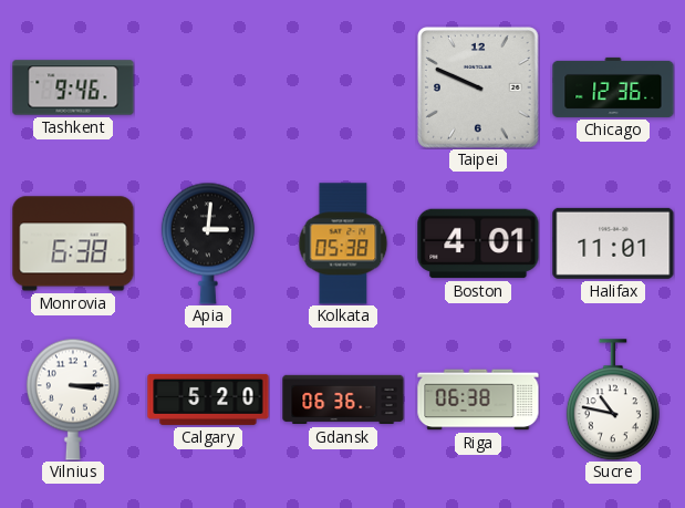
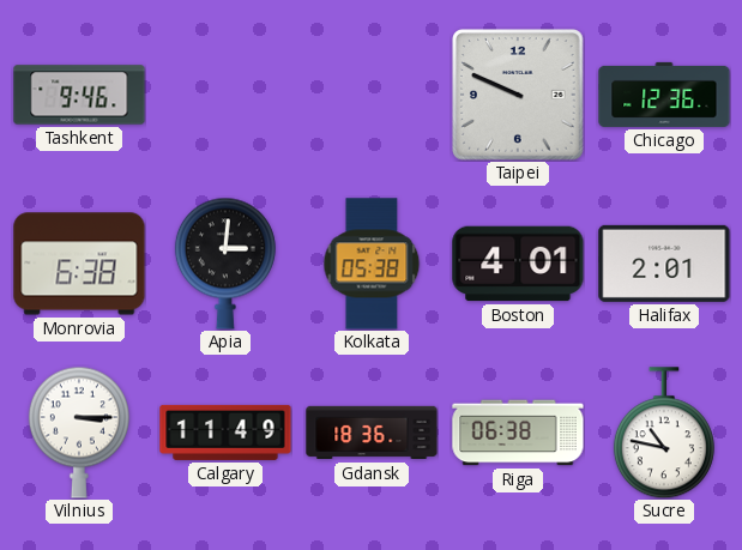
Halifax: 11:01 -> 2:01
Calgary: 5:20 -> 11:49
Gdansk: 06:36 -> 18:36
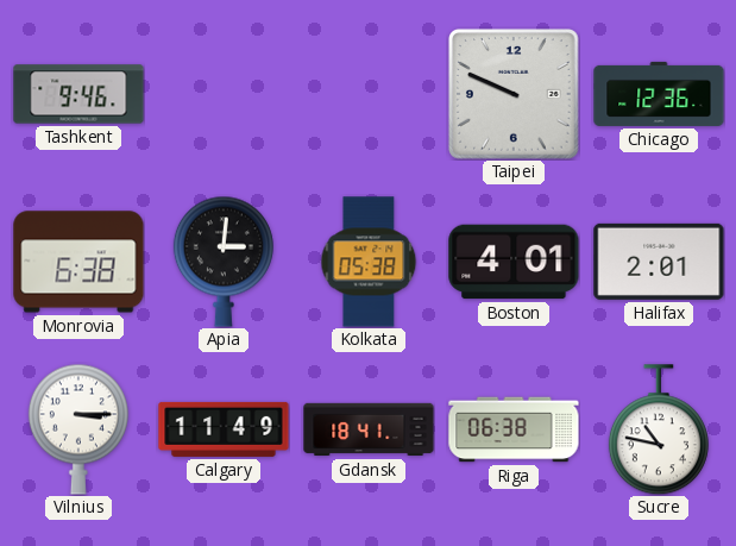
Gdansk: 18:36 -> 18:41
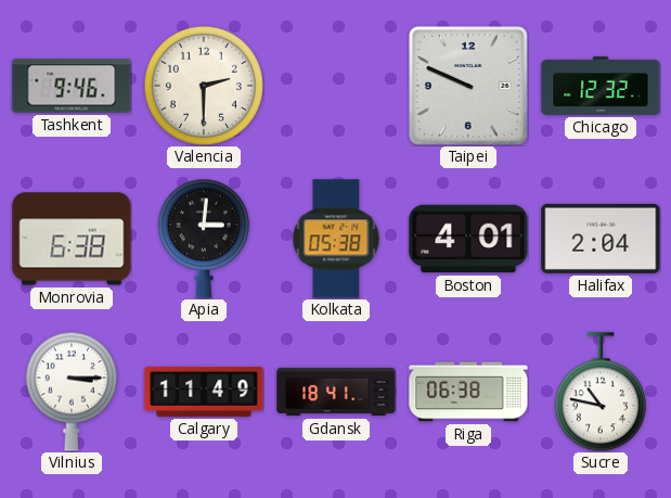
Valencia: none -> 2:30
Chicago: 12:36 -> 12:32
Halifax: 2:01 -> 2:04
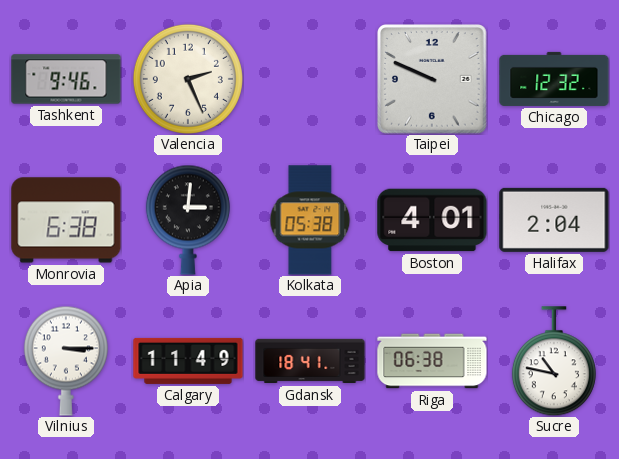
Valencia: 2:30 -> 2:26
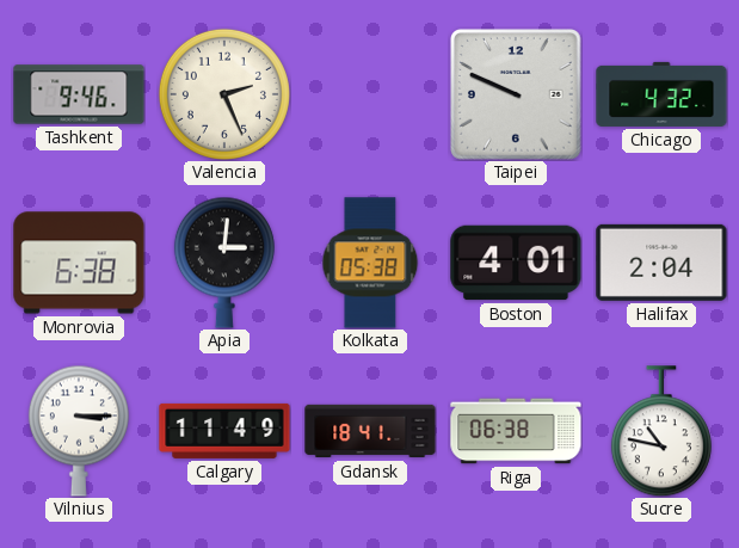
Chicago: 12:32 -> 4:32
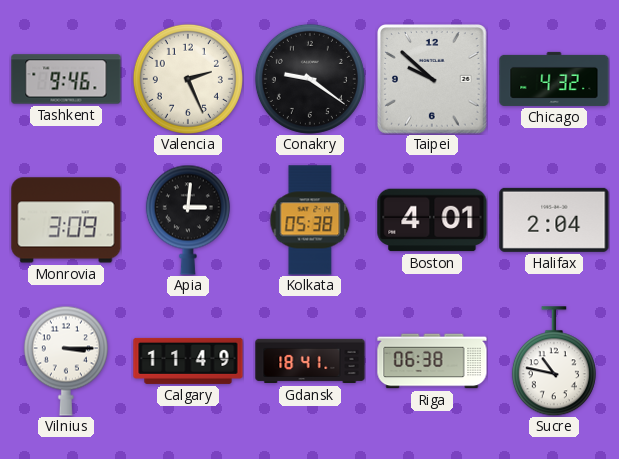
Conakry: none -> 9:21
Taipei: 9:49 -> 9:52
Monrovia: 6:38 -> 3:09
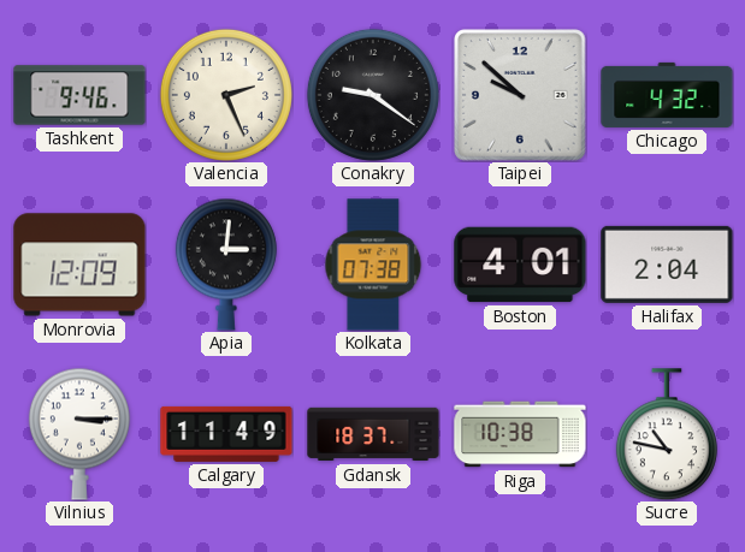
Monrovia: 3:09 -> 12:09
Kolkata: 05:38 -> 07:38
Gdansk: 18:41 -> 18:37
Riga: 06:38 -> 10:38
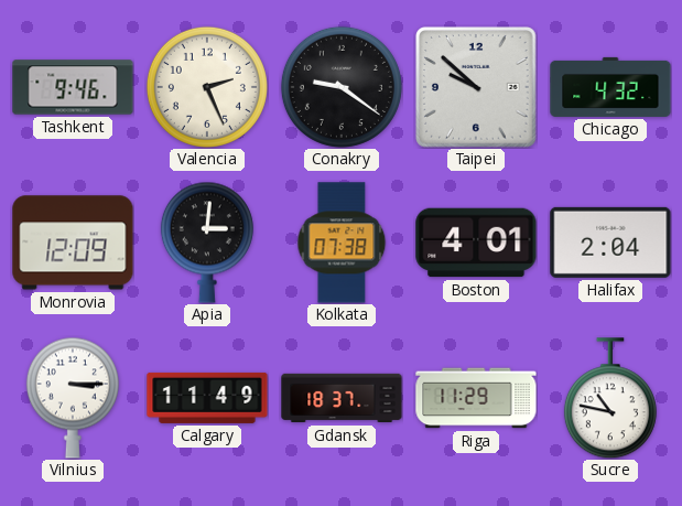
Riga: 10:38 -> 11:29
